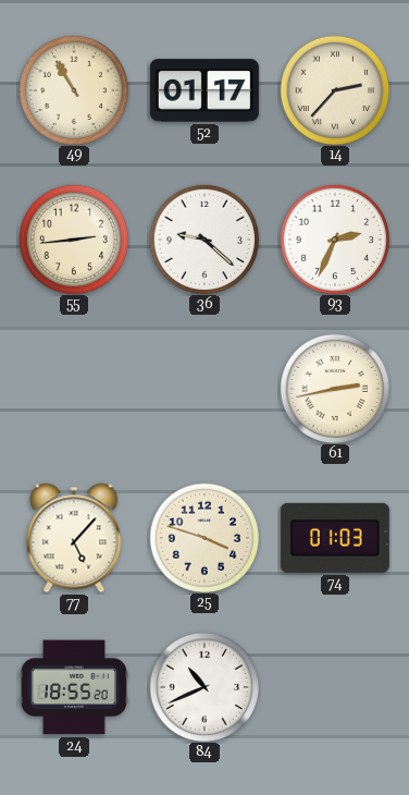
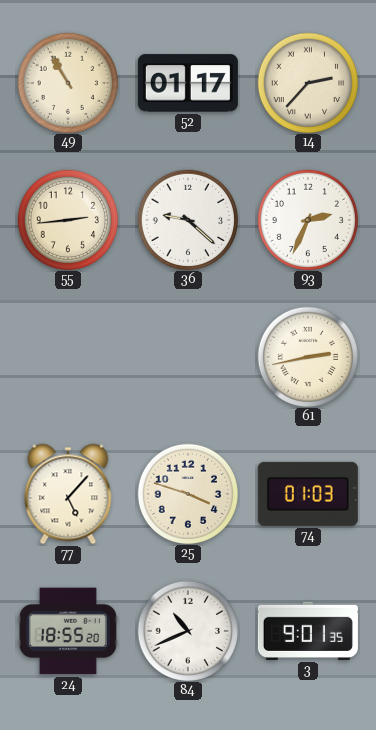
3: none -> 9:01
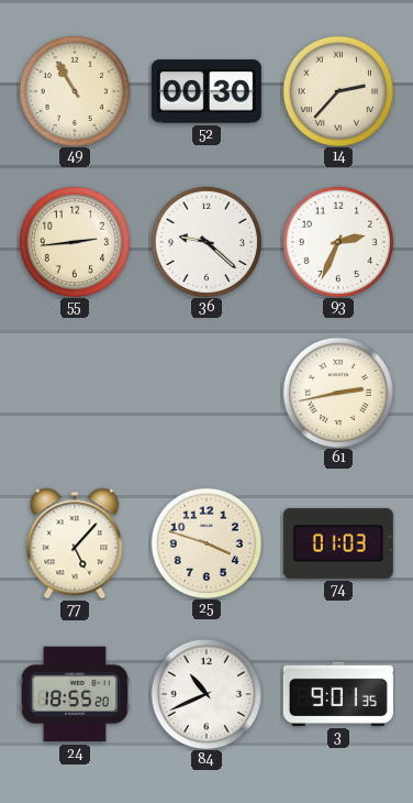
52: 01:17 -> 00:30
